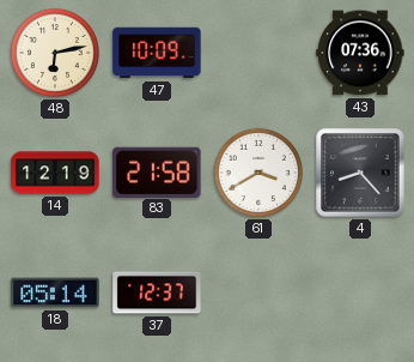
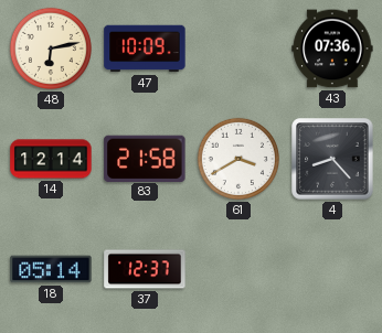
14: 12:19 -> 12:14
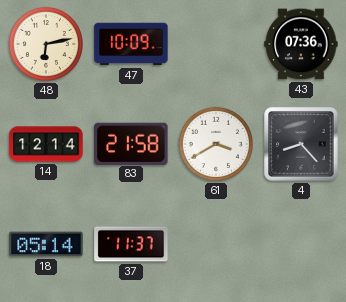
37: 12:37 -> 11:37
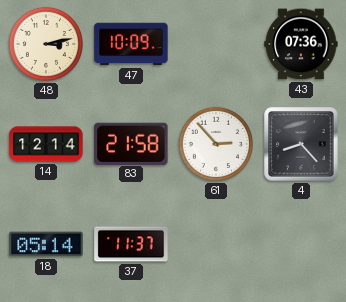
48: 6:13 -> 3:13
61: 3:40 -> 2:53
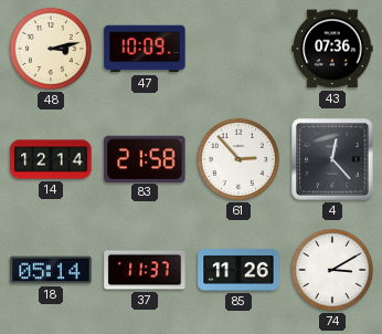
4: 8:23 -> 12:23
85: none -> 11:26
74: none -> 3:10
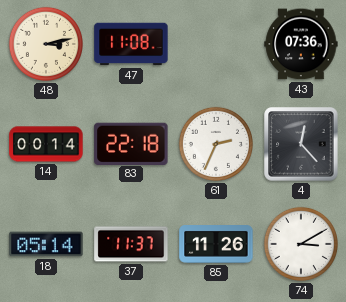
47: 10:09 -> 11:08
14: 12:14 -> 00:14
83: 21:58 -> 22:18
61: 2:53 -> 2:34
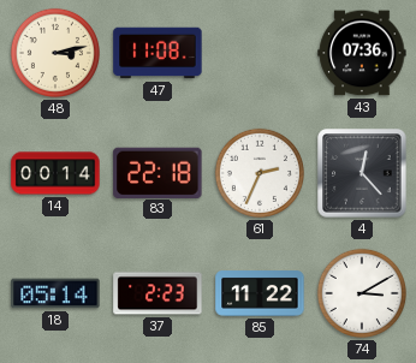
37: 11:37 -> 2:23
85: 11:26 -> 11:22
